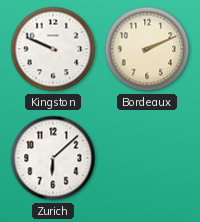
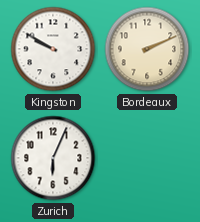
Kingston: 9:49 -> 9:50
Zurich: 6:08 -> 6:04
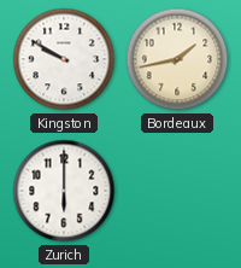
Bordeaux: 2:11 -> 1:43
Zurich: 6:04 -> 6:00
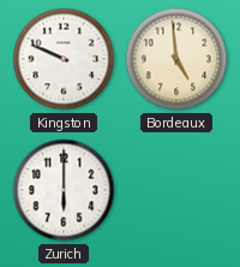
Kingston: 9:50 -> 9:49
Bordeaux: 1:43 -> 4:59
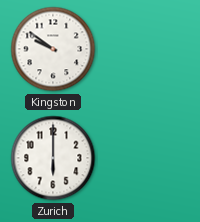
Kingston: 9:49 -> 9:51
Bordeaux: 4:59 -> none
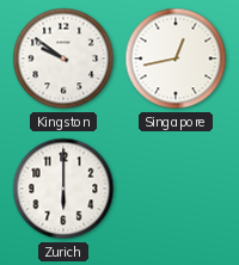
Singapore: none -> 12:43
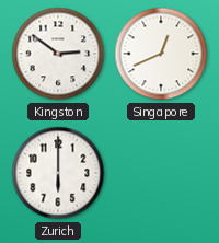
Kingston: 9:51 -> 2:51
Singapore: 12:43 -> 12:41
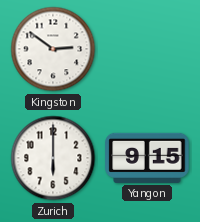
Singapore: 12:41 -> none
Yangon: none -> 9:15
